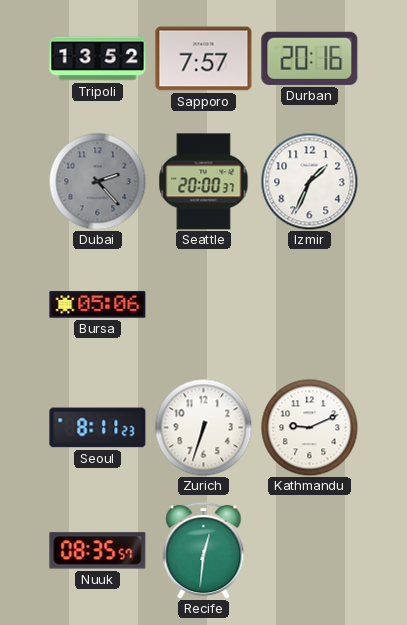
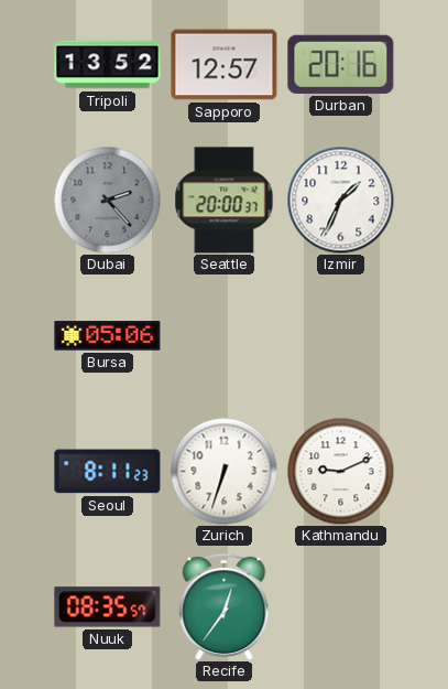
Sapporo: 7:57 -> 12:57
Recife: 12:31 -> 12:36
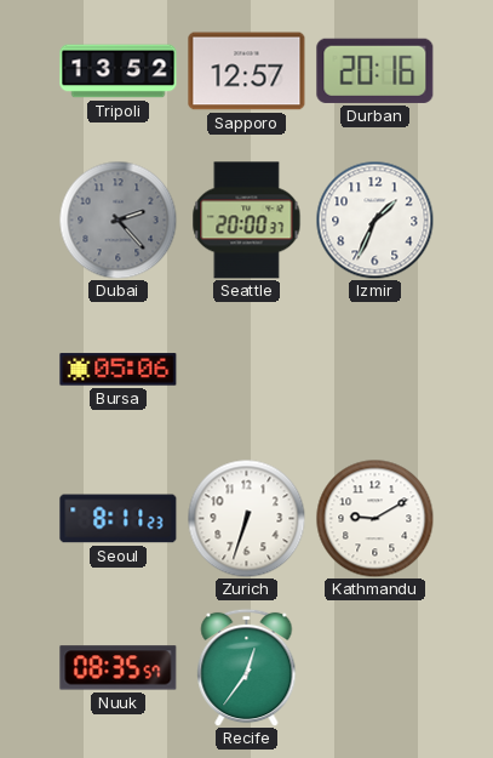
Kathmandu: 9:11 -> 9:10
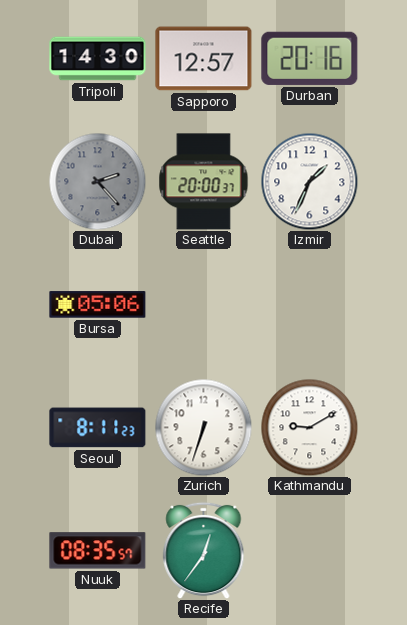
Tripoli: 13:52 -> 14:30
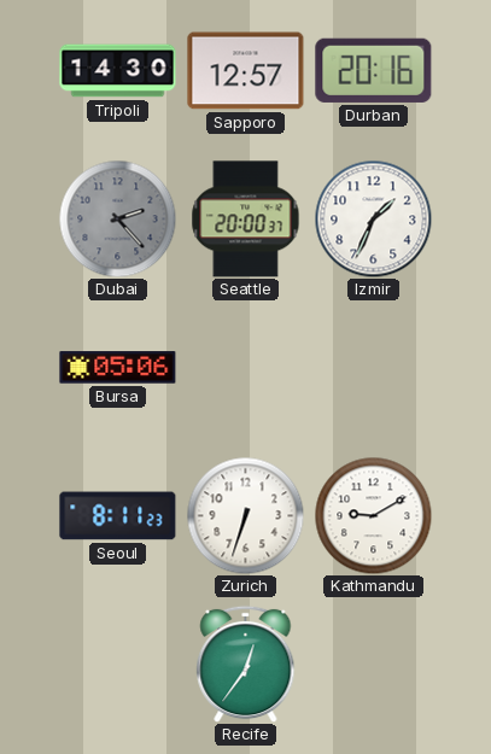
Nuuk: 08:35 -> none
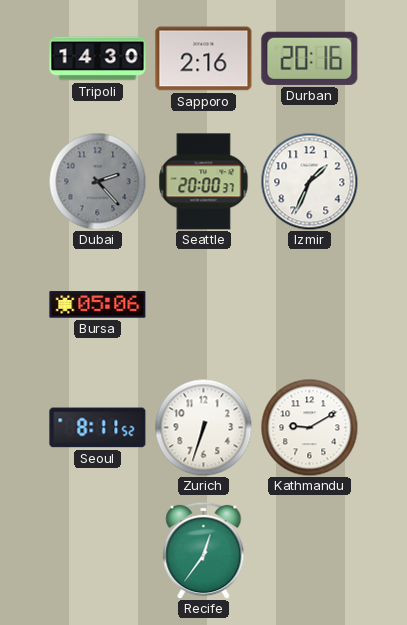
Sapporo: 12:57 -> 2:16
Seoul: 8:11:23 -> 8:11:52
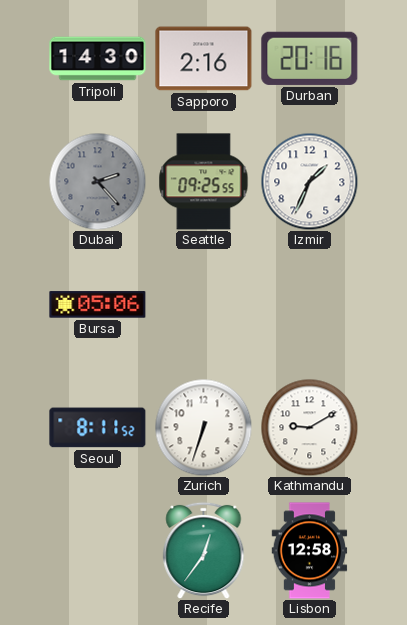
Seattle: 20:00 -> 09:25
Lisbon: none -> 12:58
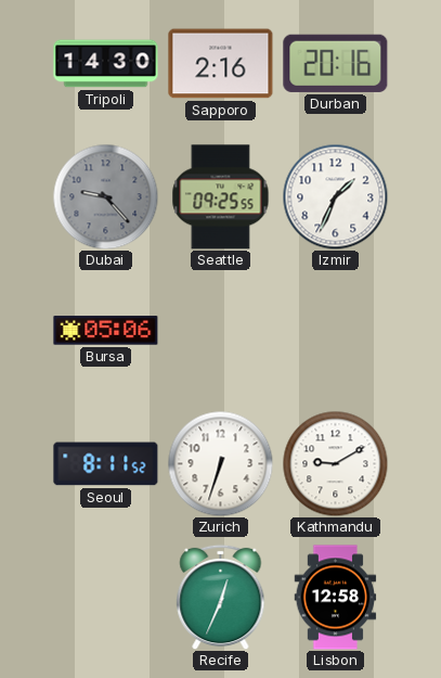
Dubai: 2:23 -> 9:23
Recife: 12:36 -> 12:34
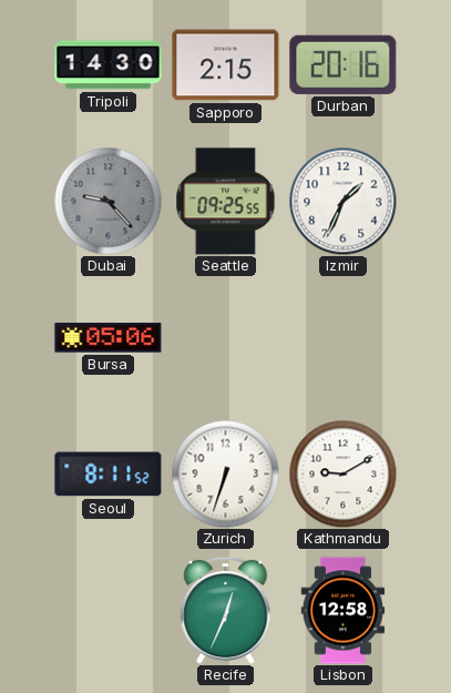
Sapporo: 2:16 -> 2:15
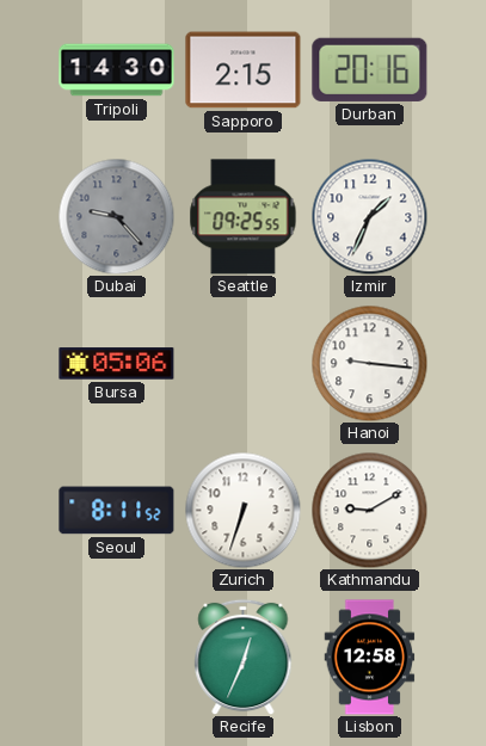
Hanoi: none -> 9:16
